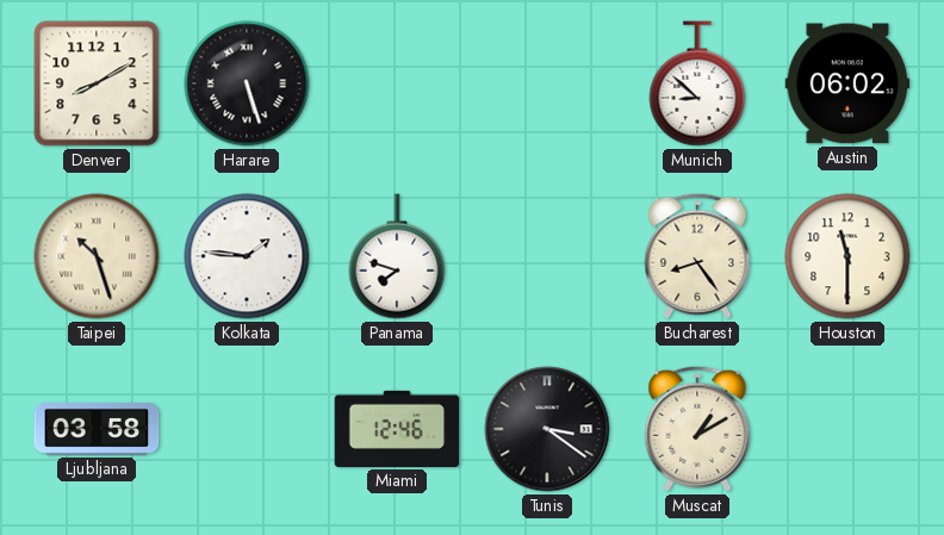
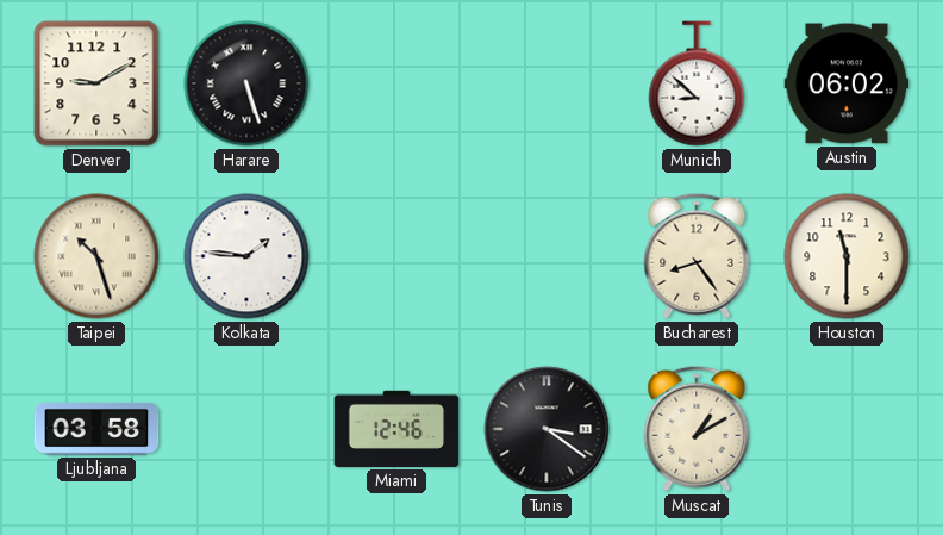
Denver: 8:10 -> 9:10
Panama: 7:48 -> none
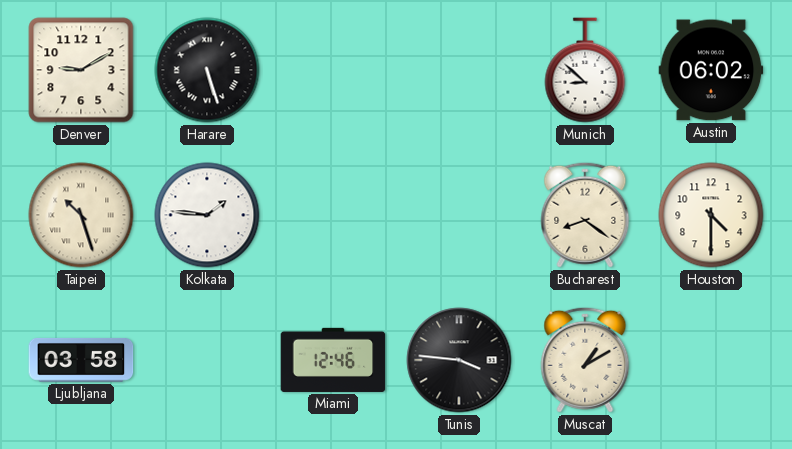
Bucharest: 8:24 -> 8:21
Houston: 11:30 -> 4:30
Tunis: 3:21 -> 3:46
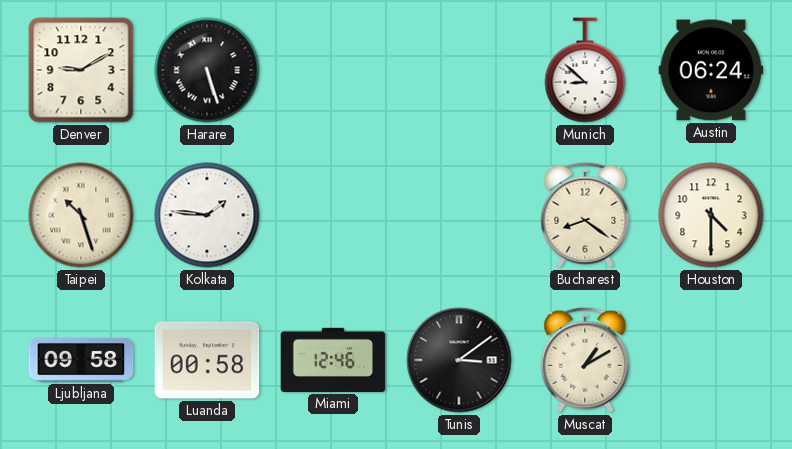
Austin: 06:02 -> 06:24
Ljubljana: 03:58 -> 09:58
Luanda: none -> 00:58
Tunis: 3:46 -> 3:09
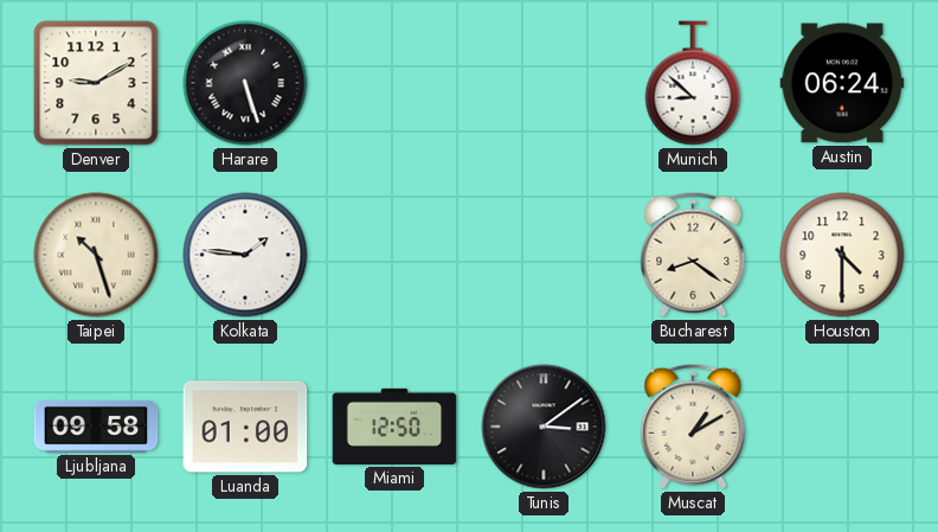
Luanda: 00:58 -> 01:00
Miami: 12:46 -> 12:50
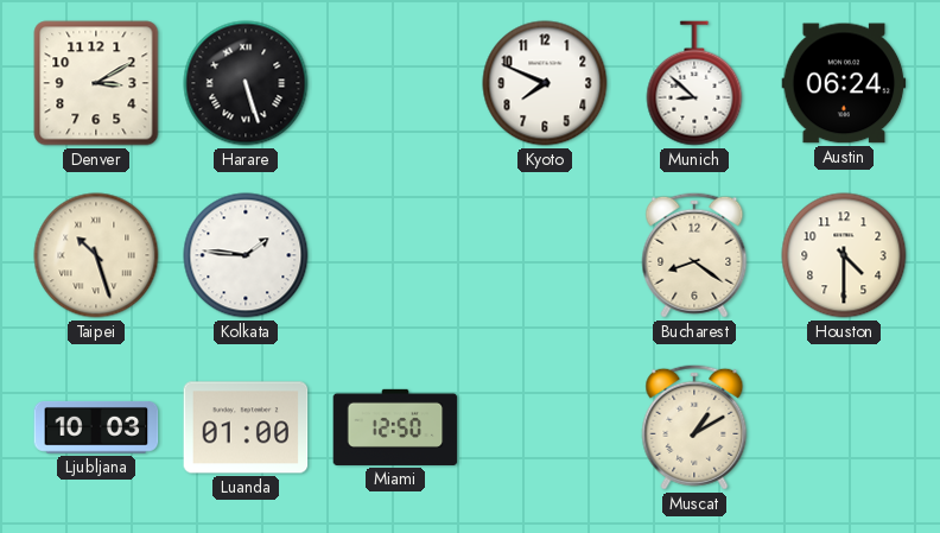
Denver: 9:10 -> 3:10
Kyoto: none -> 7:49
Ljubljana: 09:58 -> 10:03
Tunis: 3:09 -> none
